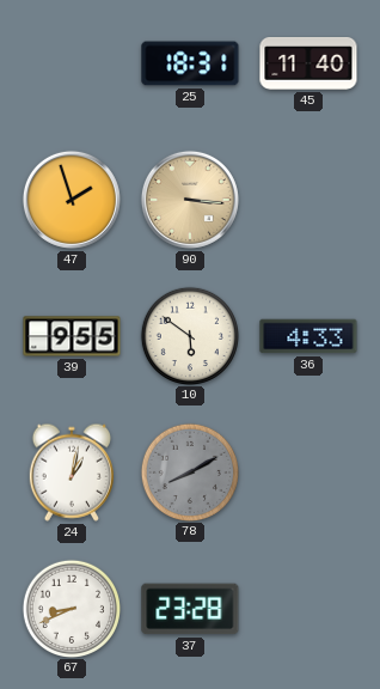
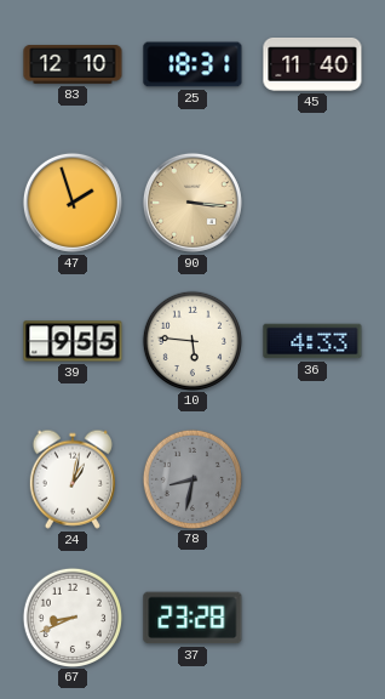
83: none -> 12:10
10: 5:51 -> 5:46
78: 8:10 -> 8:32
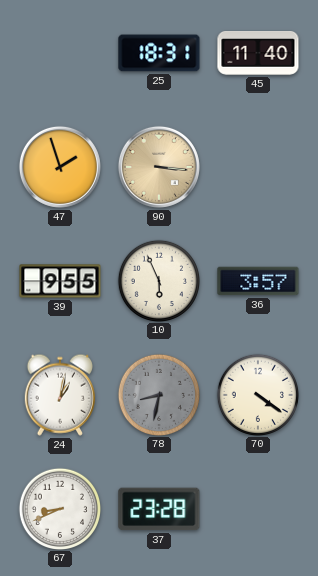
83: 12:10 -> none
10: 5:46 -> 5:56
36: 4:33 -> 3:57
70: none -> 4:21
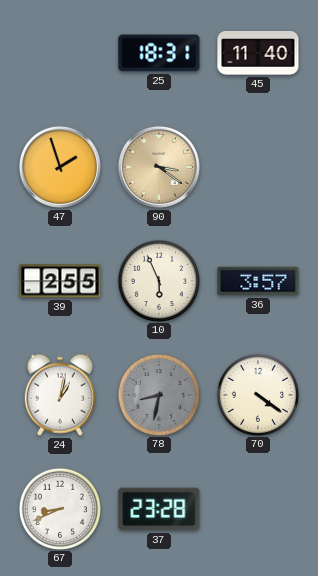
90: 3:16 -> 3:21
39: 9:55 -> 2:55
